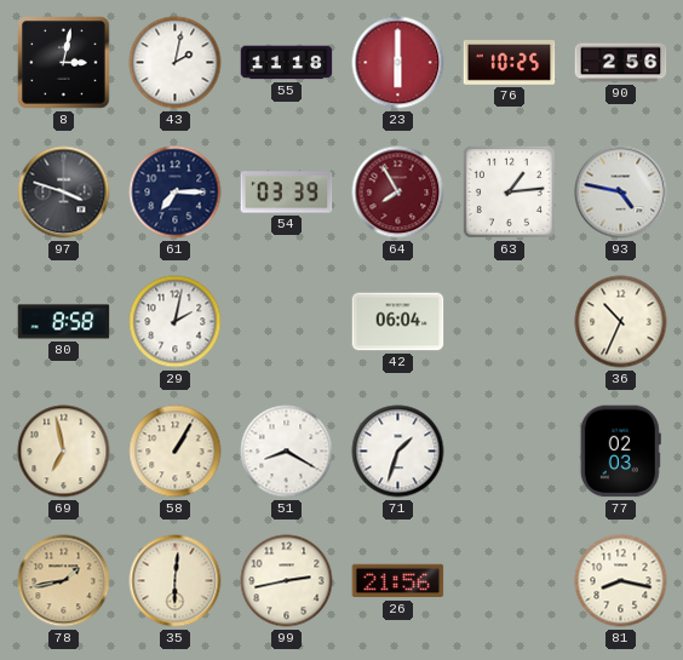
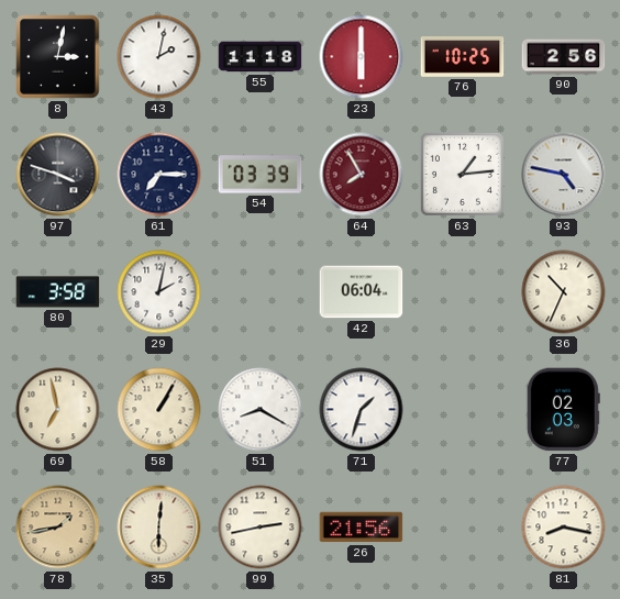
80: 8:58 -> 3:58
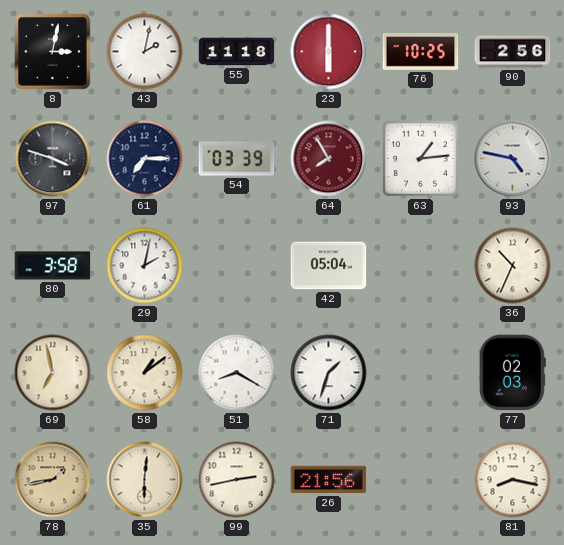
42: 06:04 -> 05:04
58: 1:05 -> 1:09
